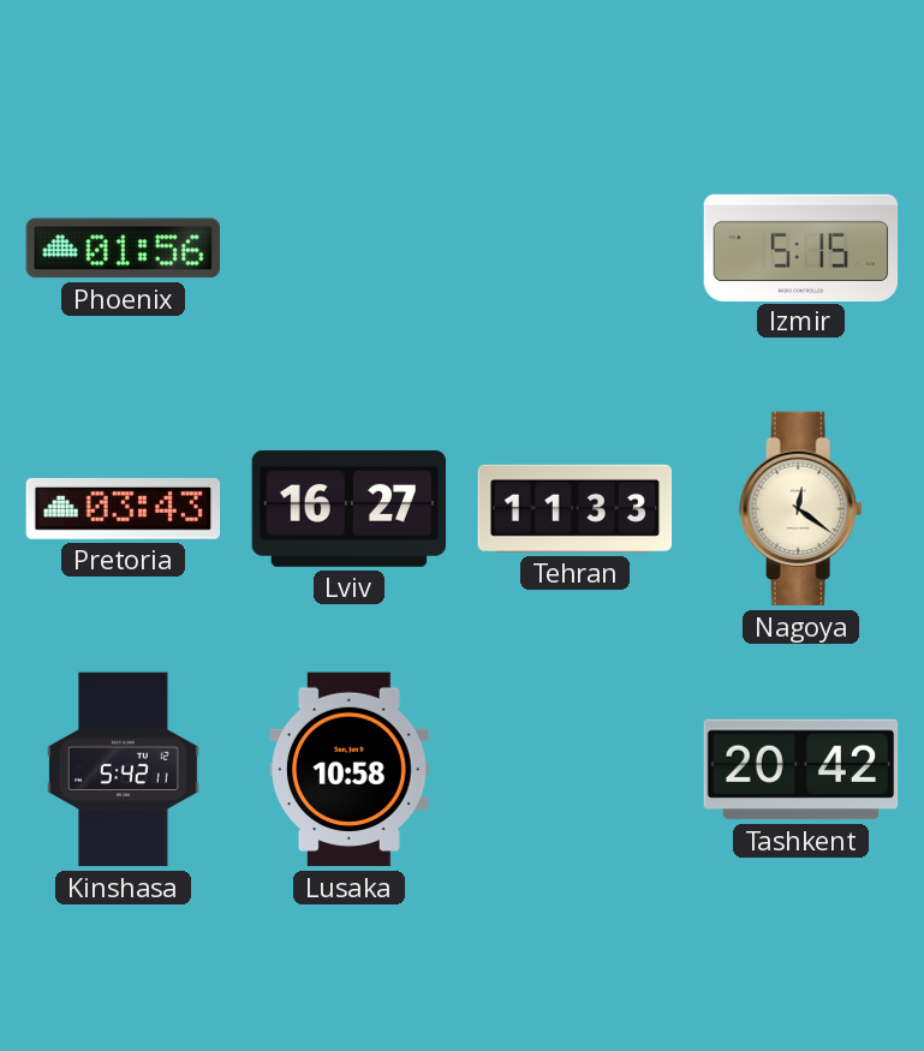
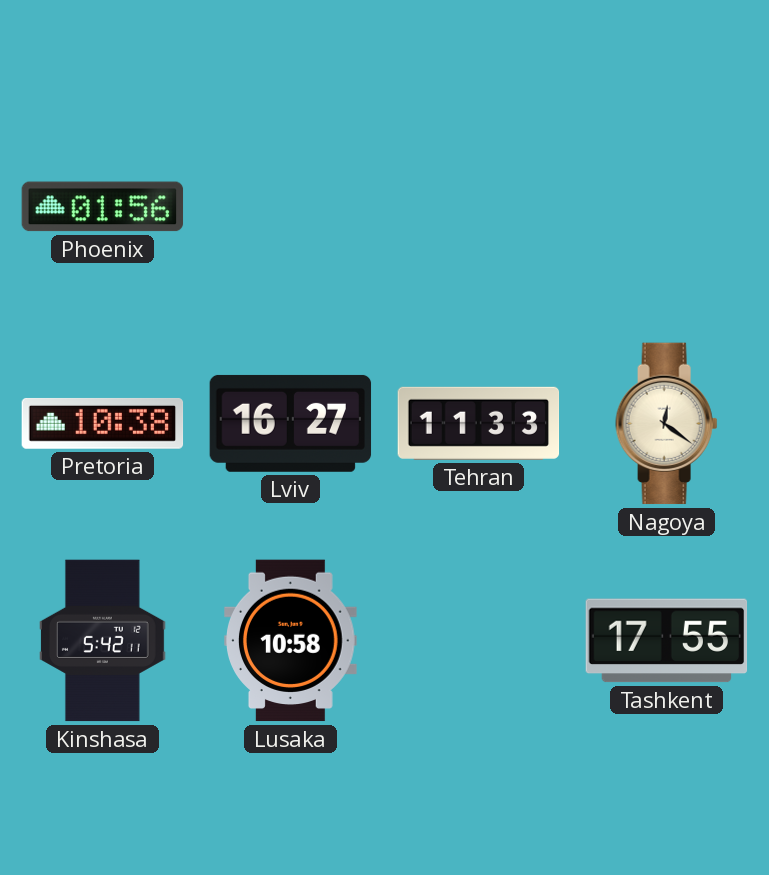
Izmir: 5:15 -> none
Pretoria: 03:43 -> 10:38
Tashkent: 20:42 -> 17:55
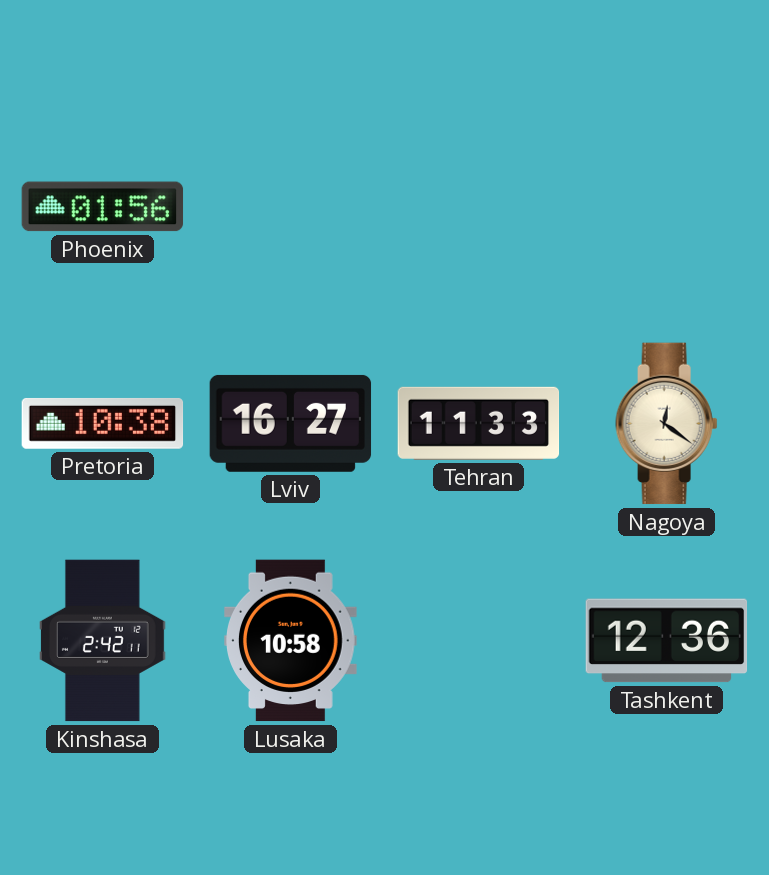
Kinshasa: 5:42 -> 2:42
Tashkent: 17:55 -> 12:36
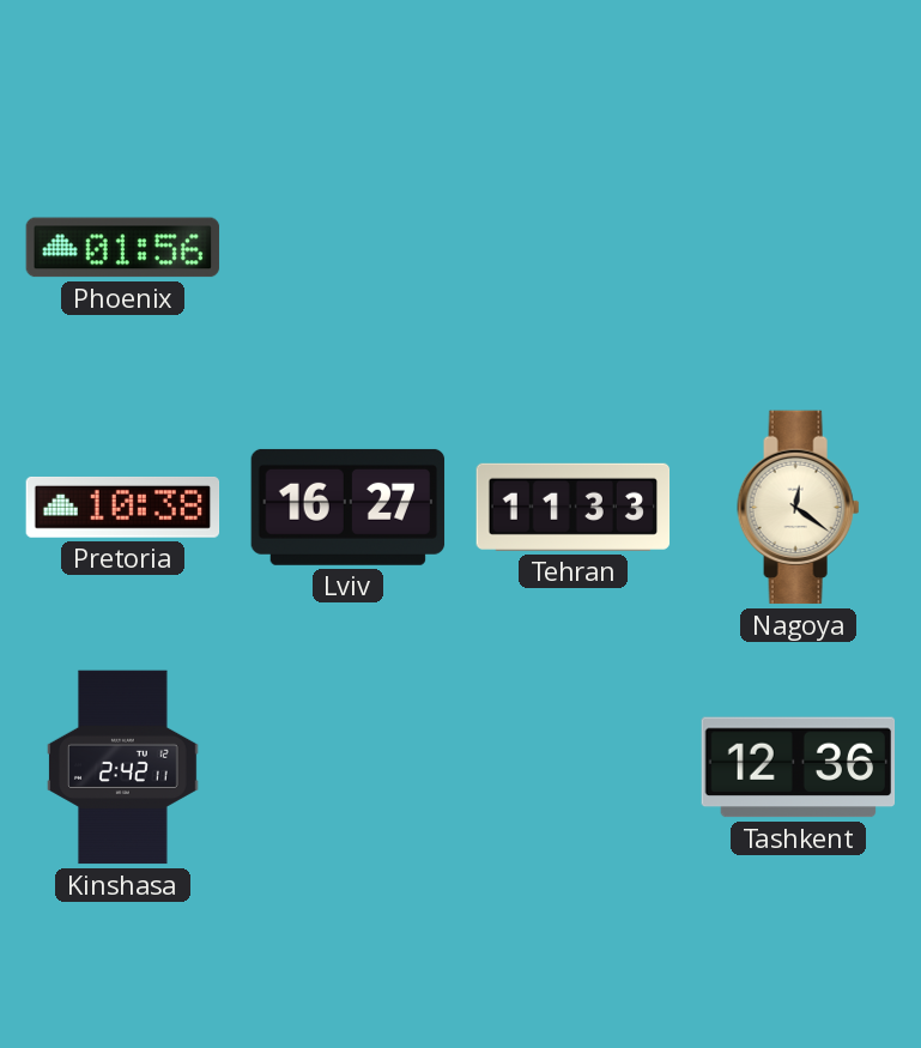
Lusaka: 10:58 -> none
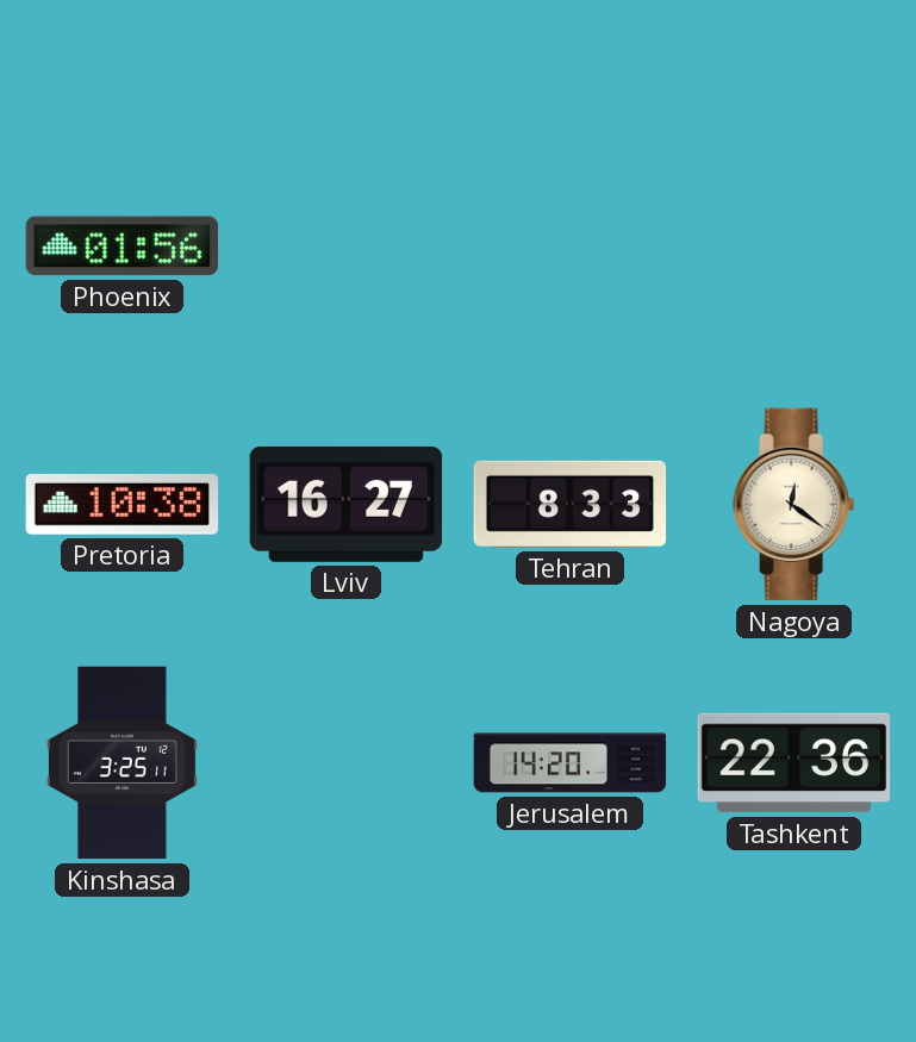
Tehran: 11:33 -> 8:33
Kinshasa: 2:42 -> 3:25
Jerusalem: none -> 14:20
Tashkent: 12:36 -> 22:36
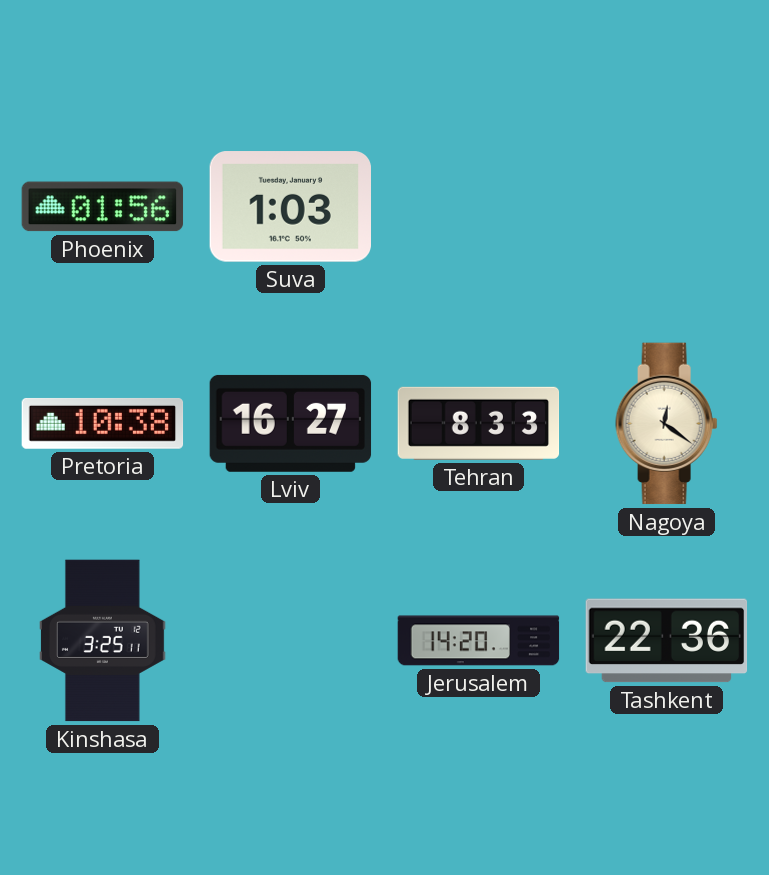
Suva: none -> 1:03
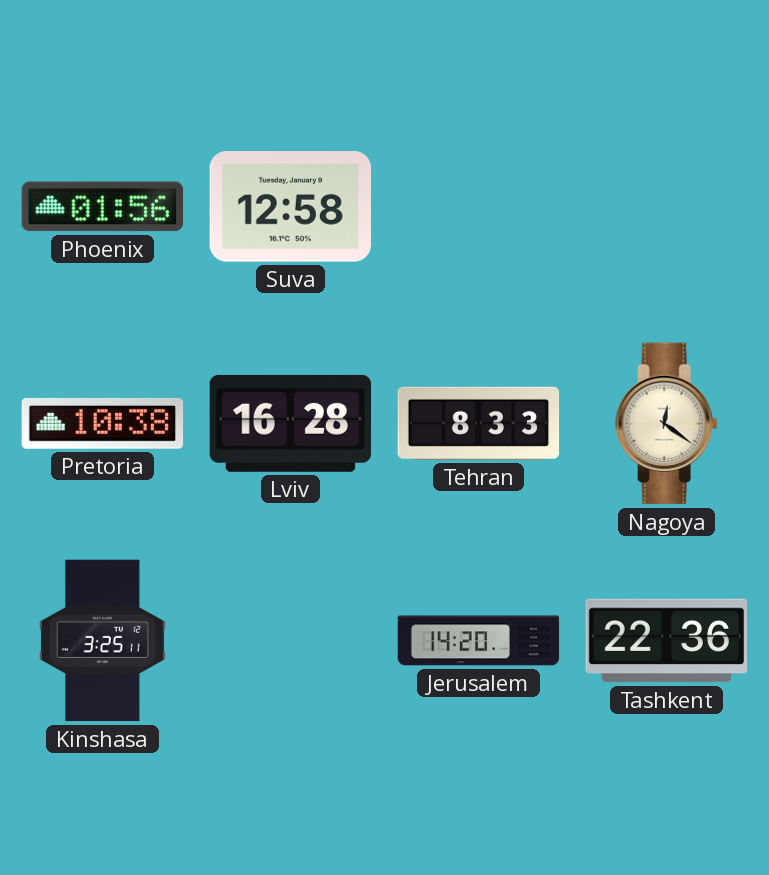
Suva: 1:03 -> 12:58
Lviv: 16:27 -> 16:28
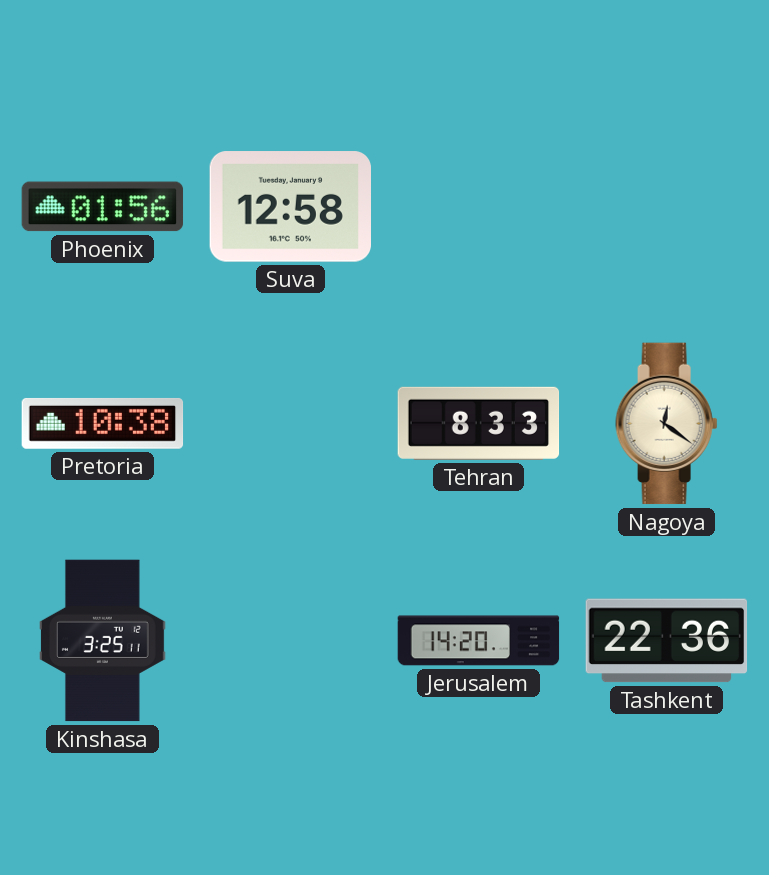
Lviv: 16:28 -> none
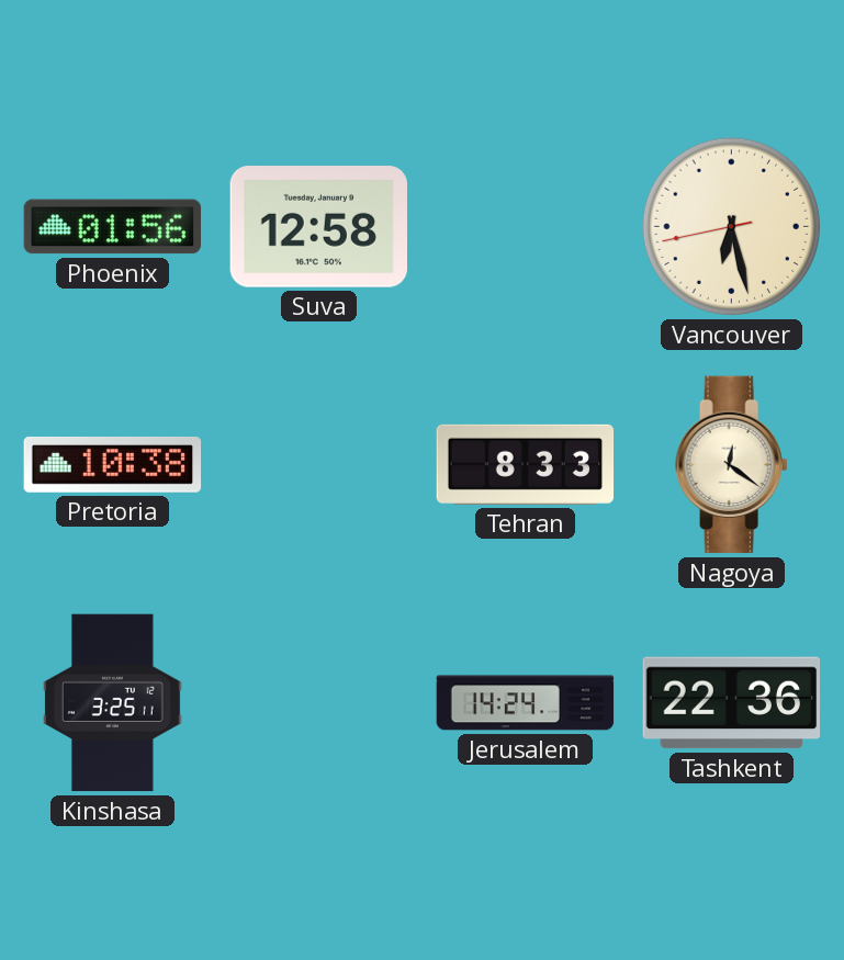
Vancouver: none -> 6:27
Jerusalem: 14:20 -> 14:24
